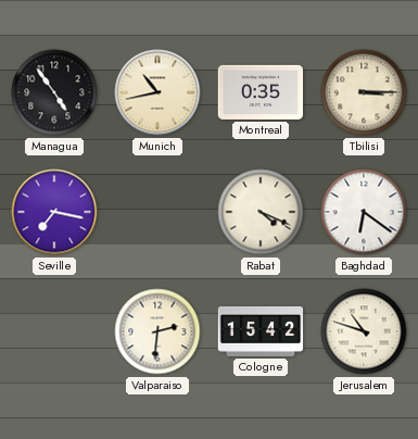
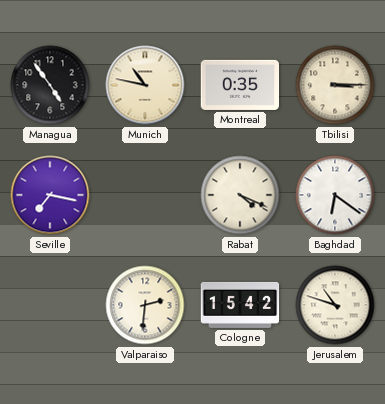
Munich: 10:43 -> 10:47
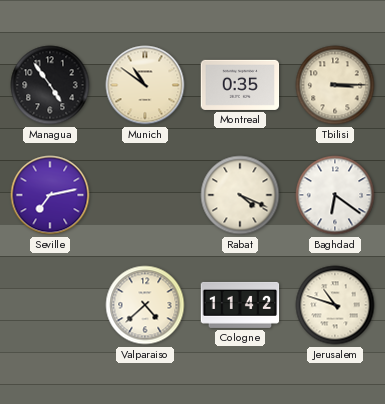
Munich: 10:47 -> 10:51
Seville: 7:17 -> 7:13
Valparaiso: 2:31 -> 4:38
Cologne: 15:42 -> 11:42
